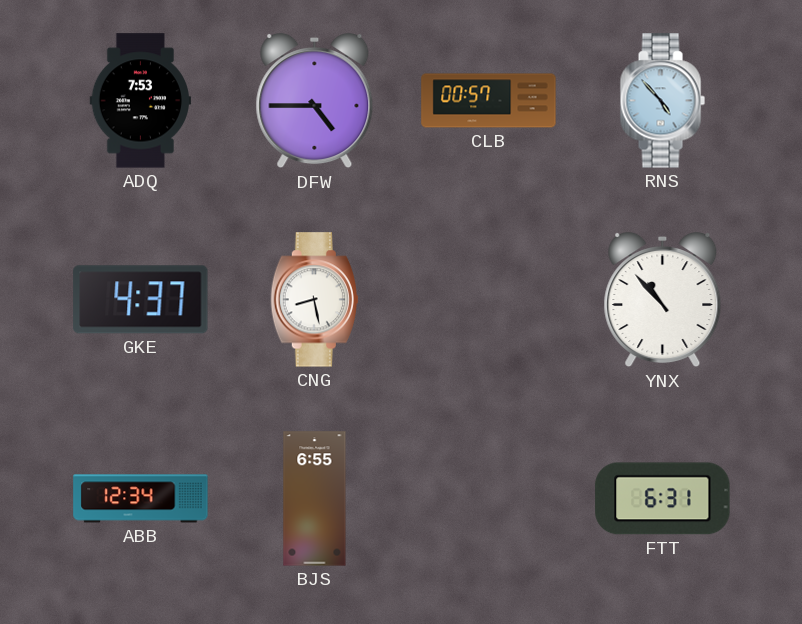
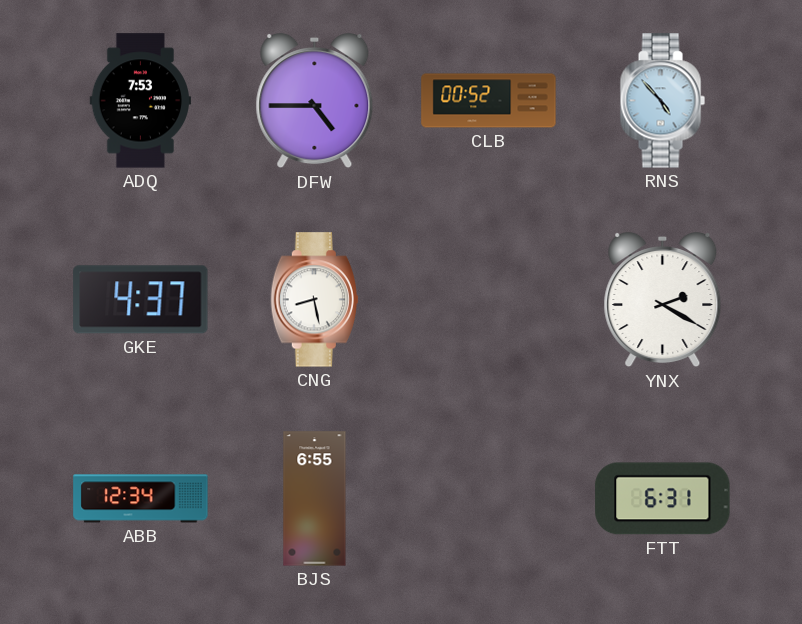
CLB: 00:57 -> 00:52
YNX: 10:53 -> 2:20
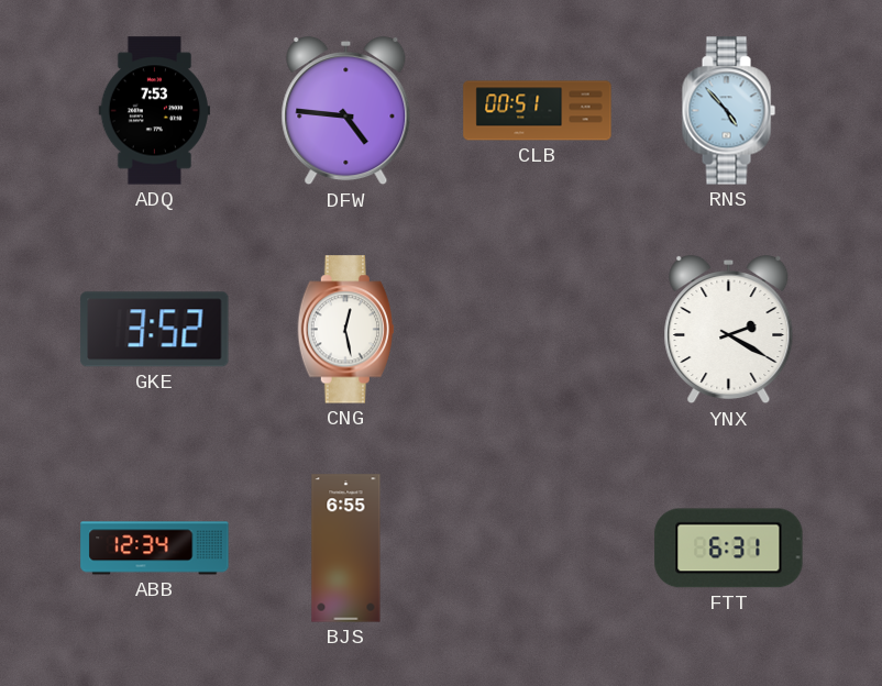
DFW: 4:45 -> 4:46
CLB: 00:52 -> 00:51
GKE: 4:37 -> 3:52
CNG: 8:28 -> 12:28
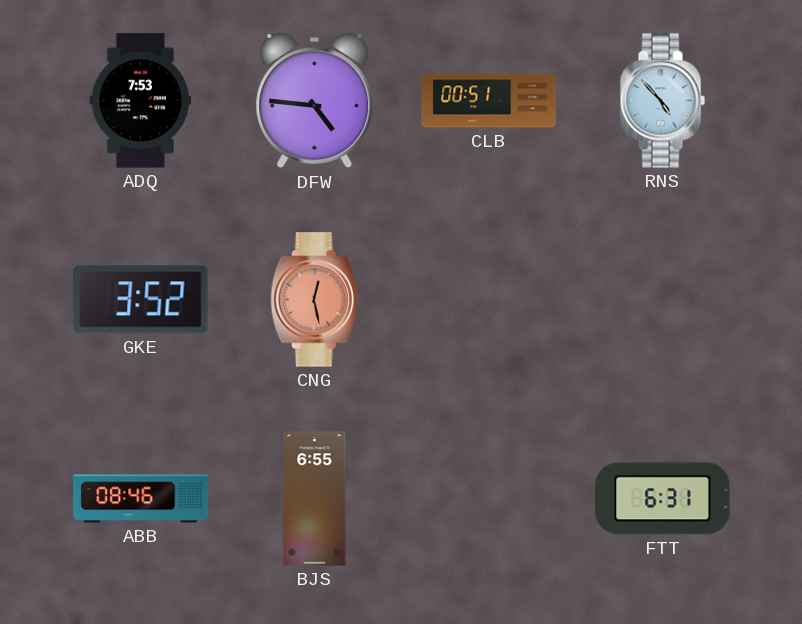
CNG dial: white -> salmon
YNX: 2:20 -> none
ABB: 12:34 -> 08:46
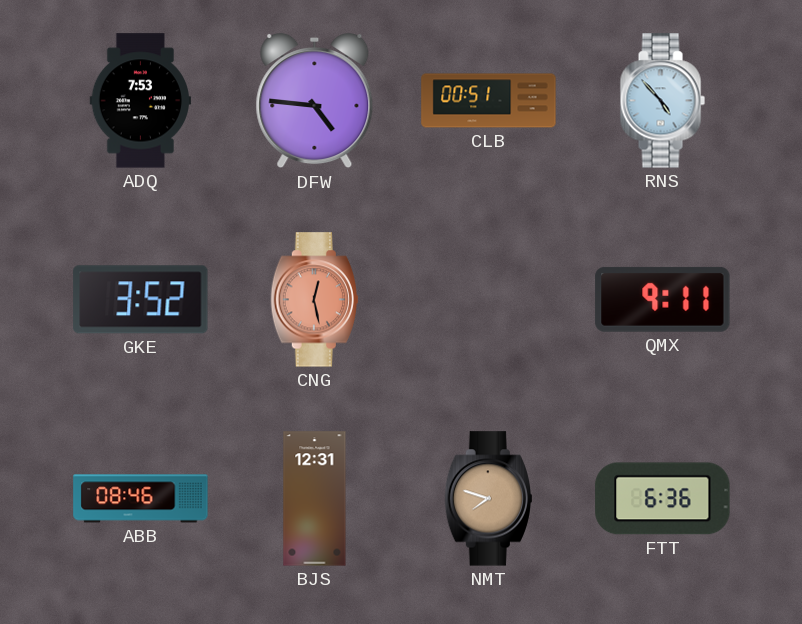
QMX: none -> 9:11
BJS: 6:55 -> 12:31
NMT: none -> 7:48
FTT: 6:31 -> 6:36
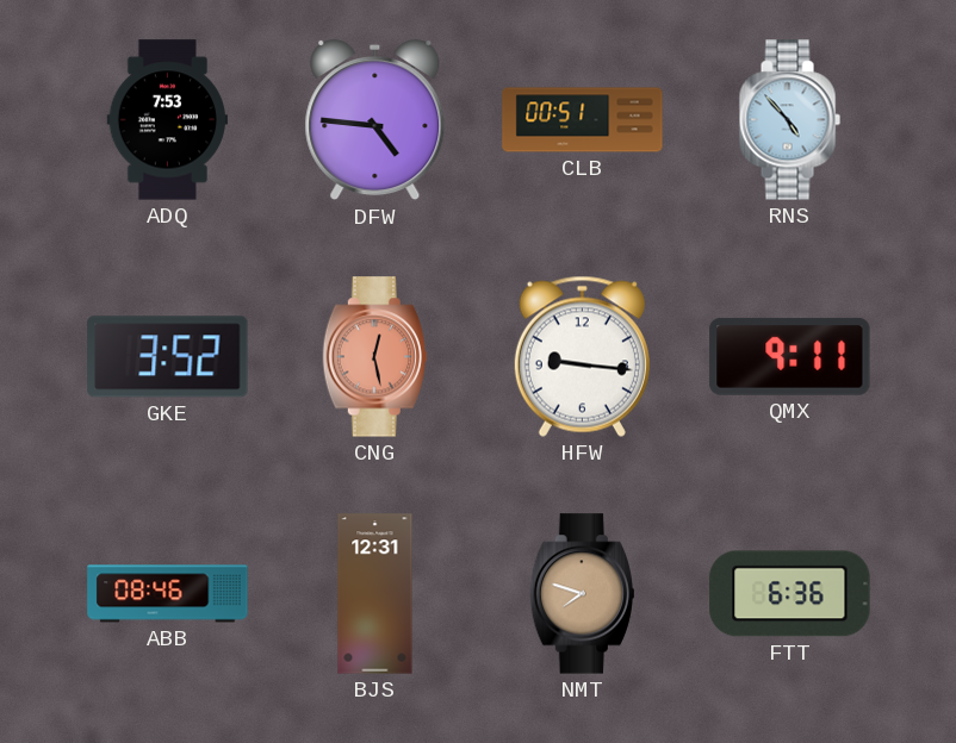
HFW: none -> 9:16
